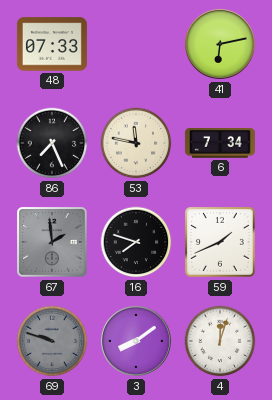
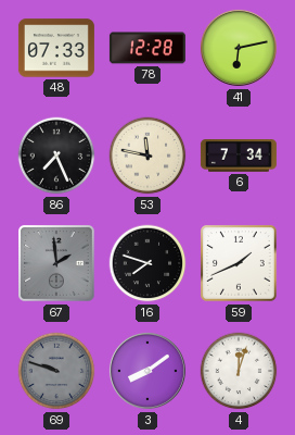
78: none -> 12:28
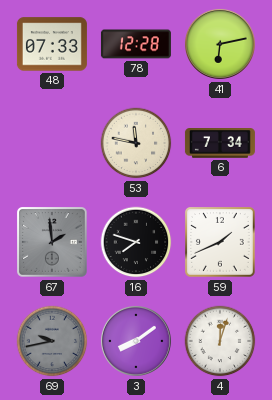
86: 7:26 -> none
69: 9:48 -> 9:43
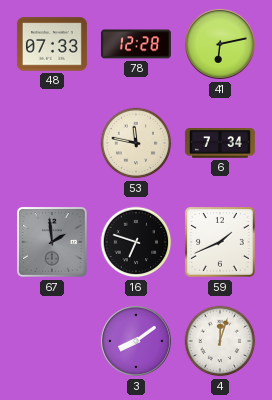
16: 7:48 -> 6:48
69: 9:43 -> none
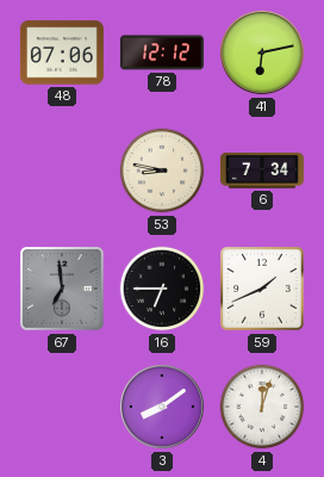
48: 07:33 -> 07:06
78: 12:28 -> 12:12
53: 11:47 -> 8:47
67: 1:59 -> 6:59
16: 6:48 -> 6:45
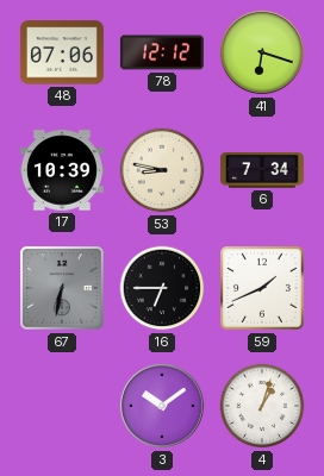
41: 6:13 -> 6:18
17: none -> 10:39
67: 6:59 -> 6:32
3: 8:09 -> 10:09
4: 12:03 -> 1:03
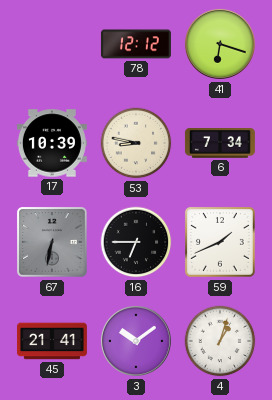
48: 07:06 -> none
45: none -> 21:41
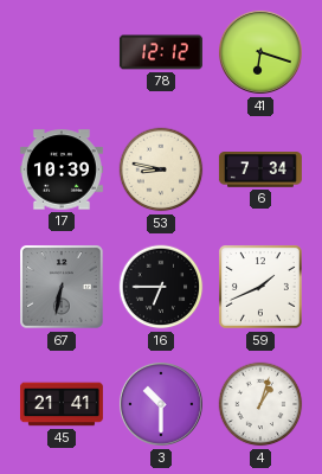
3: 10:09 -> 10:30
